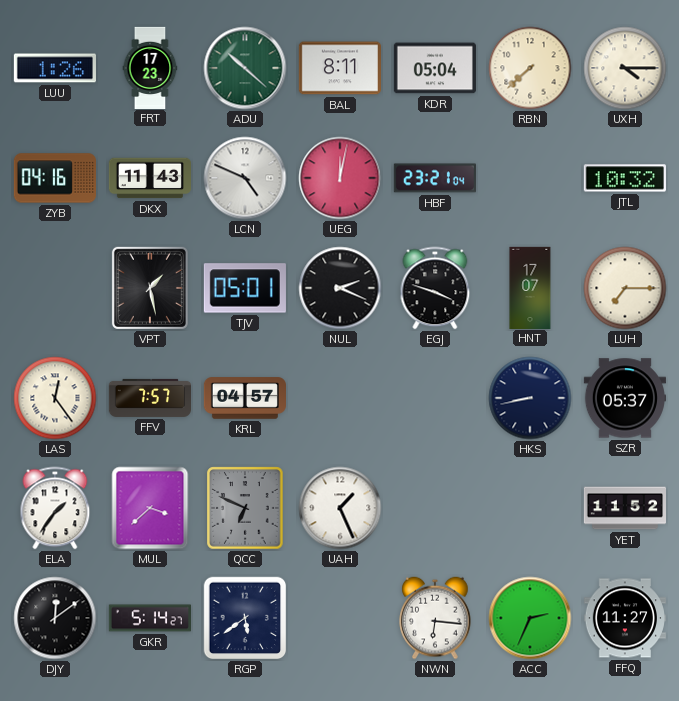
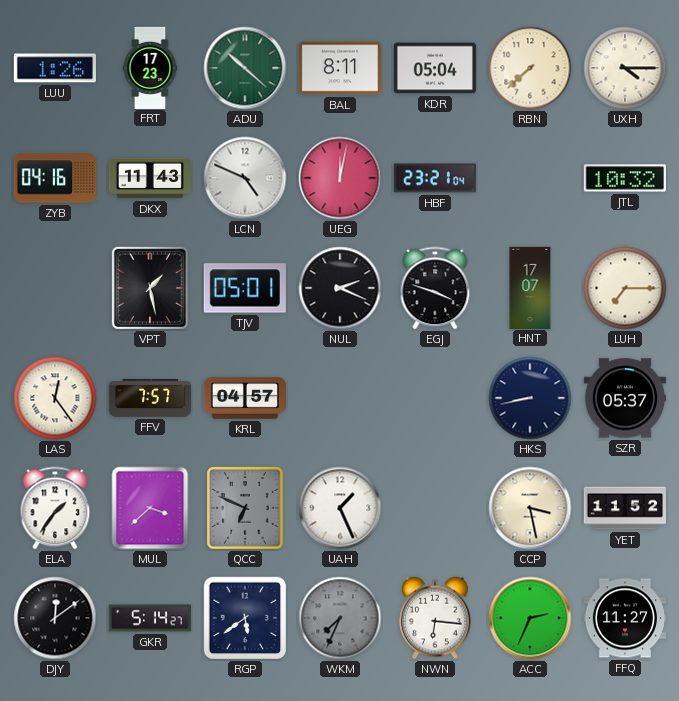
CCP: none -> 3:28
WKM: none -> 7:34
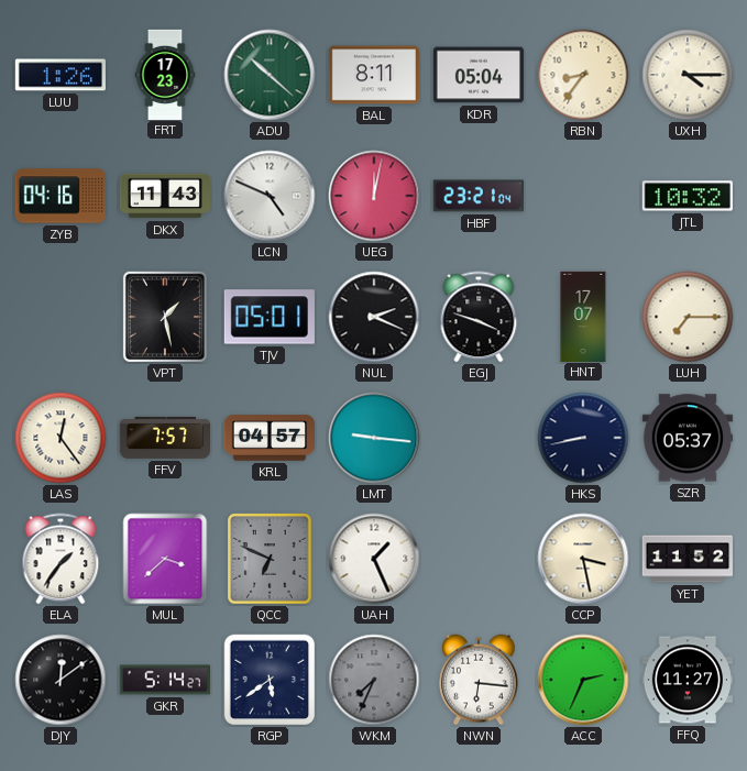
RBN: 7:38 -> 8:36
LMT: none -> 9:16
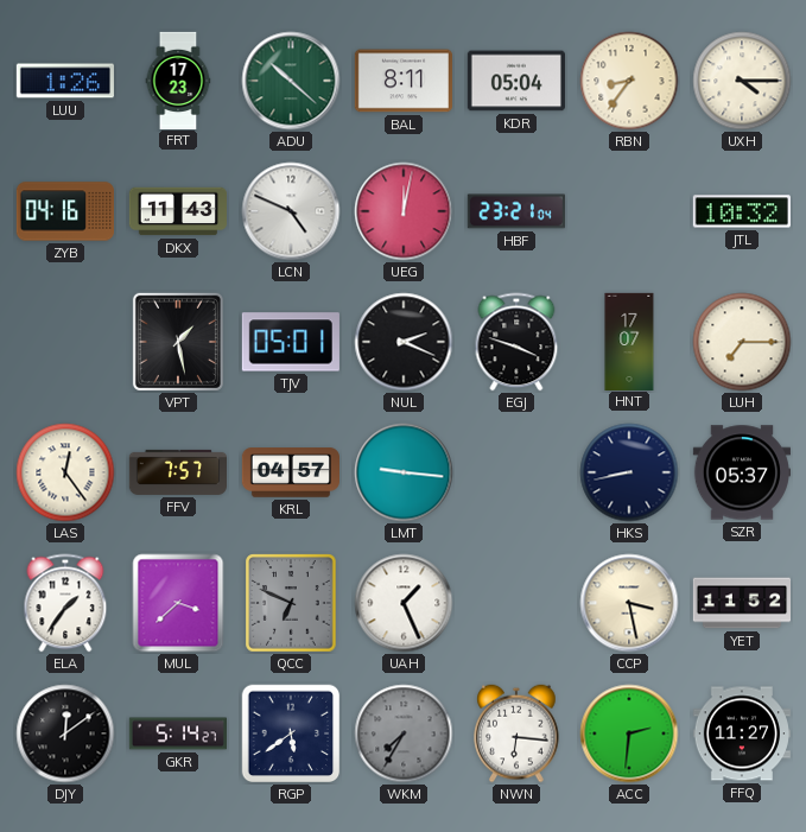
WKM: 7:34 -> 7:35
ACC: 2:34 -> 2:31
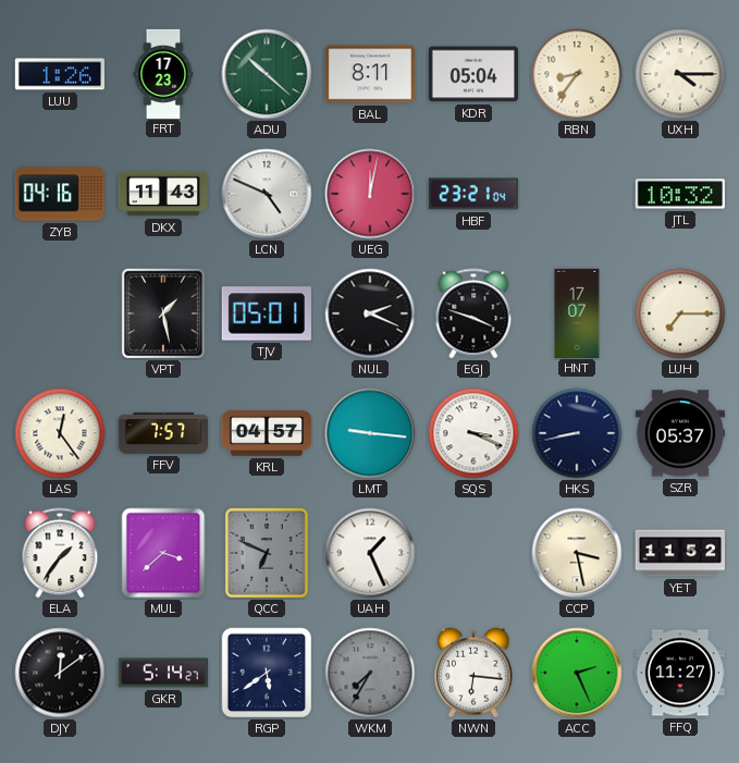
SQS: none -> 3:19
ACC: 2:31 -> 2:26
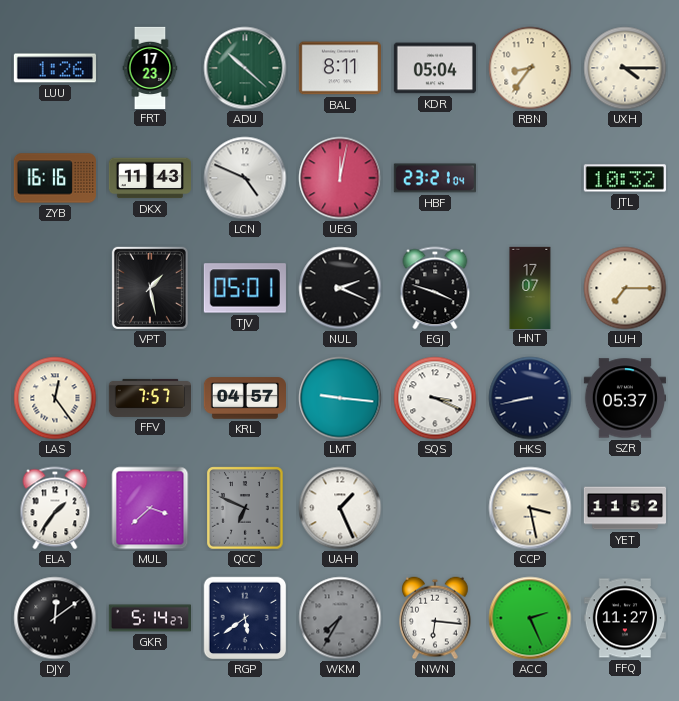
ZYB: 04:16 -> 16:16
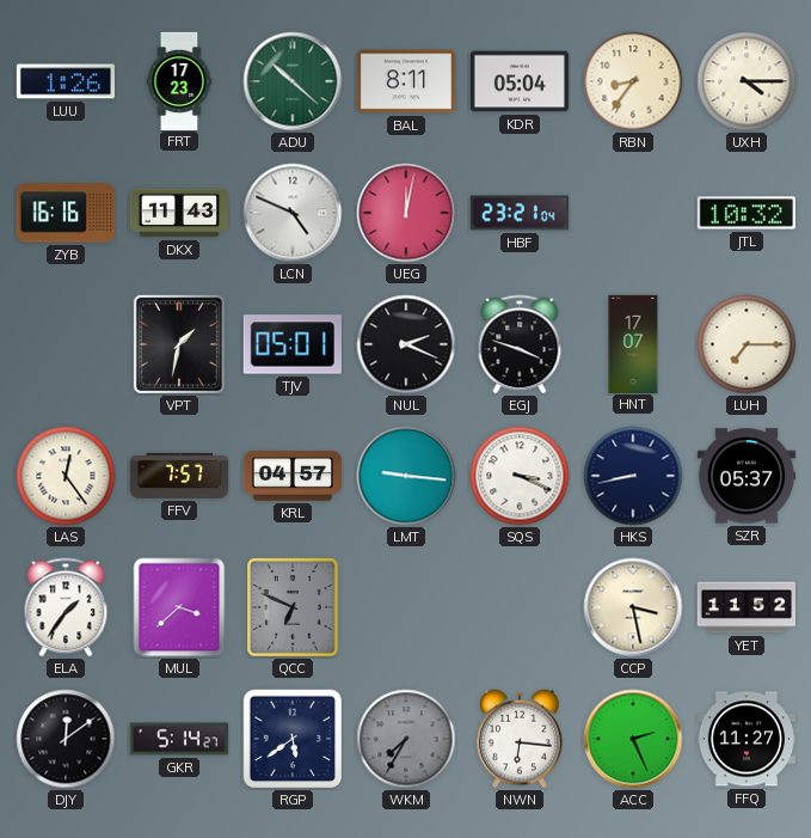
VPT: 1:28 -> 1:32
UAH: 1:26 -> none
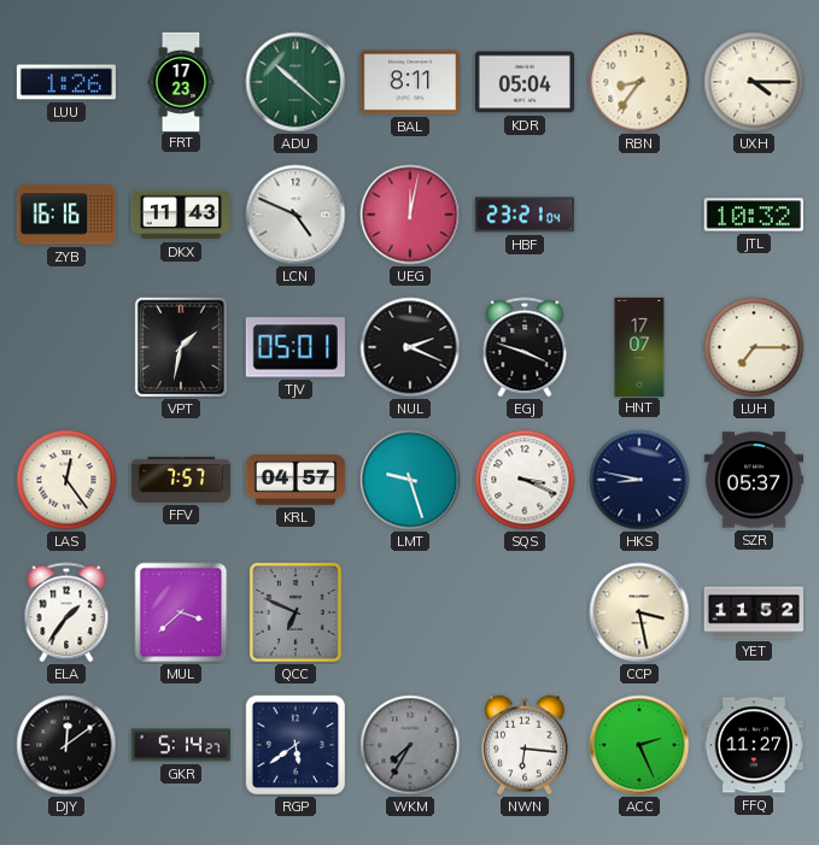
LMT: 9:16 -> 9:27
HKS: 8:43 -> 8:47
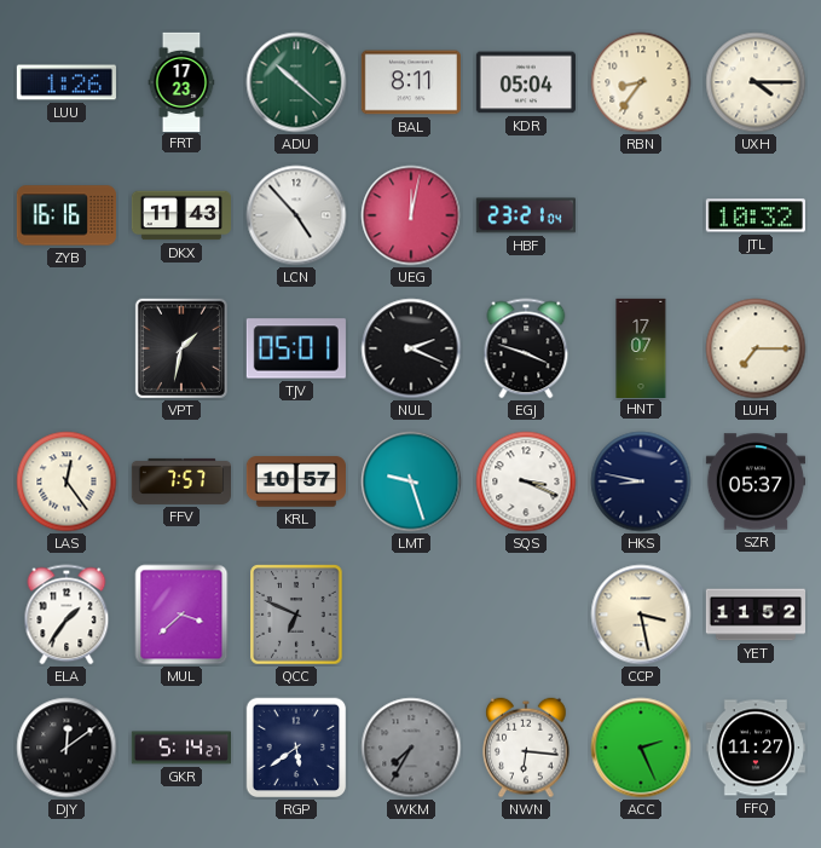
LCN: 4:49 -> 4:53
KRL: 04:57 -> 10:57
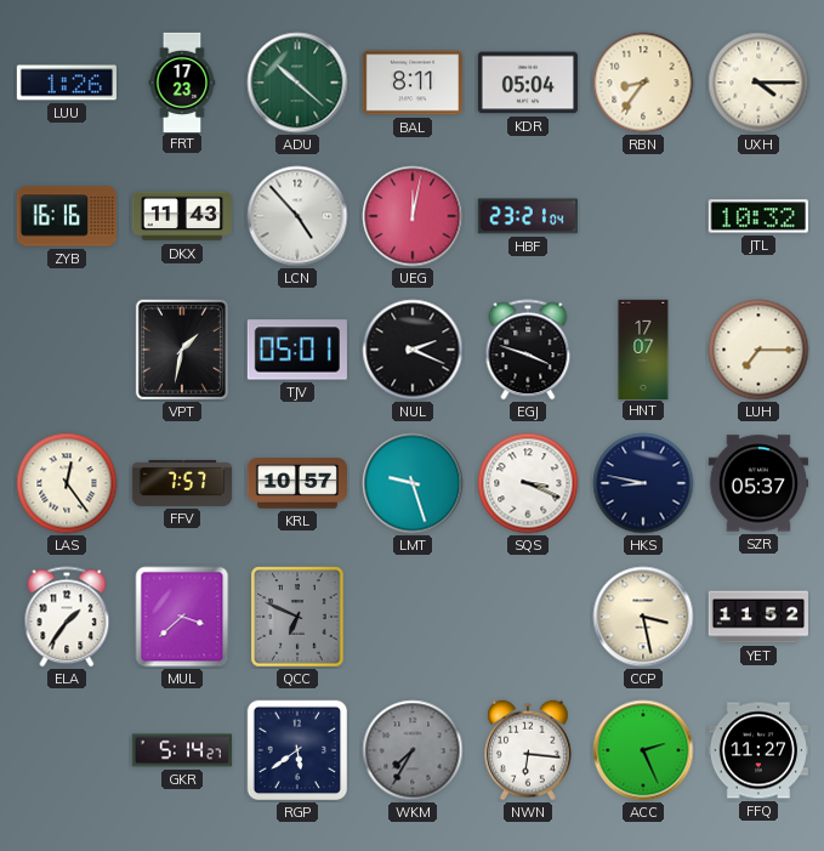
DJY: 12:09 -> none
